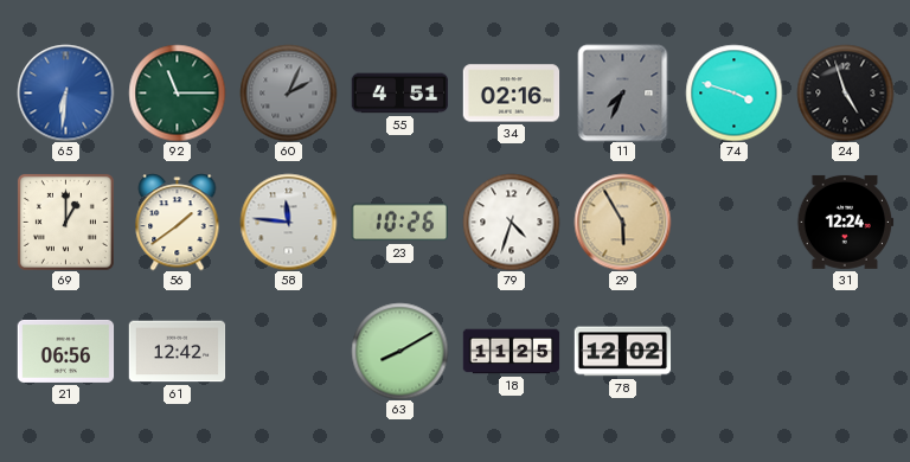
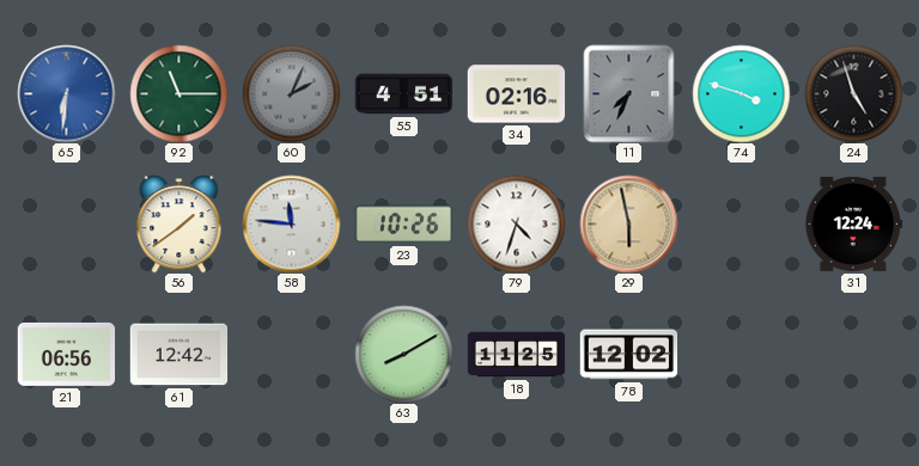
69: 1:00 -> none
29: 5:55 -> 5:58
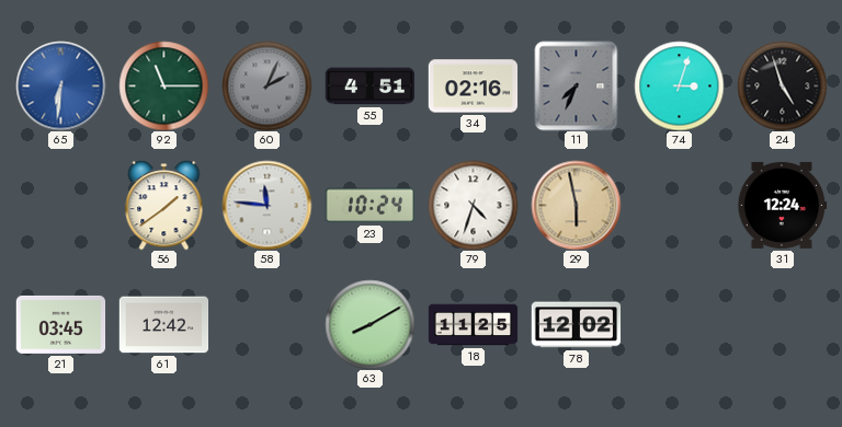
74: 3:48 -> 3:03
23: 10:26 -> 10:24
21: 06:56 -> 03:45
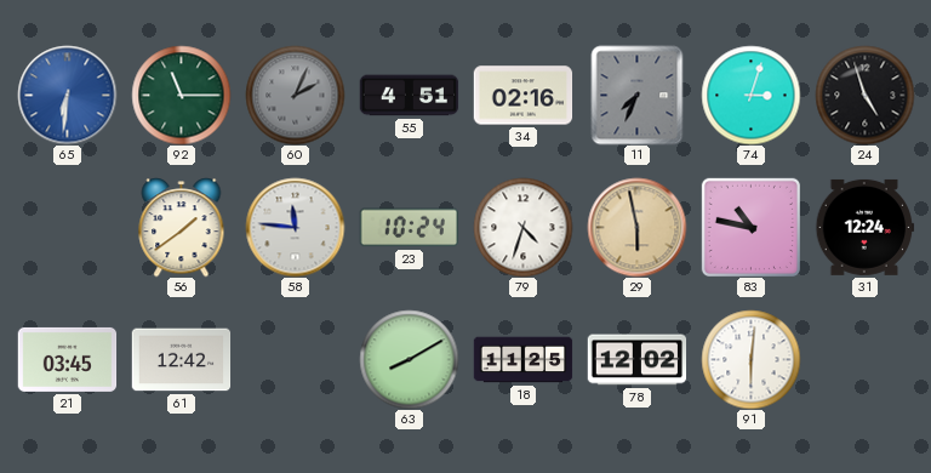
83: none -> 10:47
91: none -> 6:01
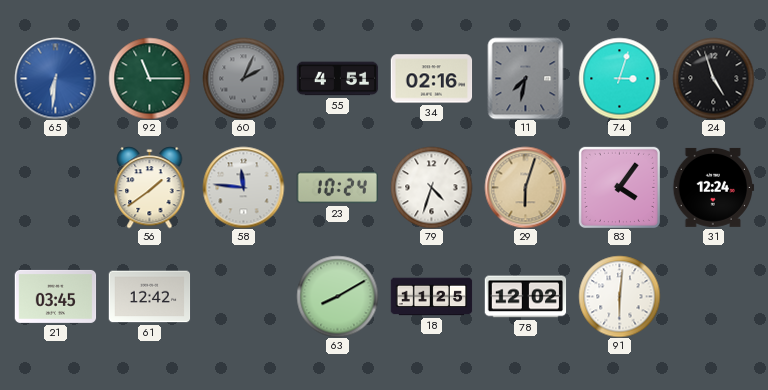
11: 7:34 -> 7:32
29: 5:58 -> 6:03
83: 10:47 -> 4:06
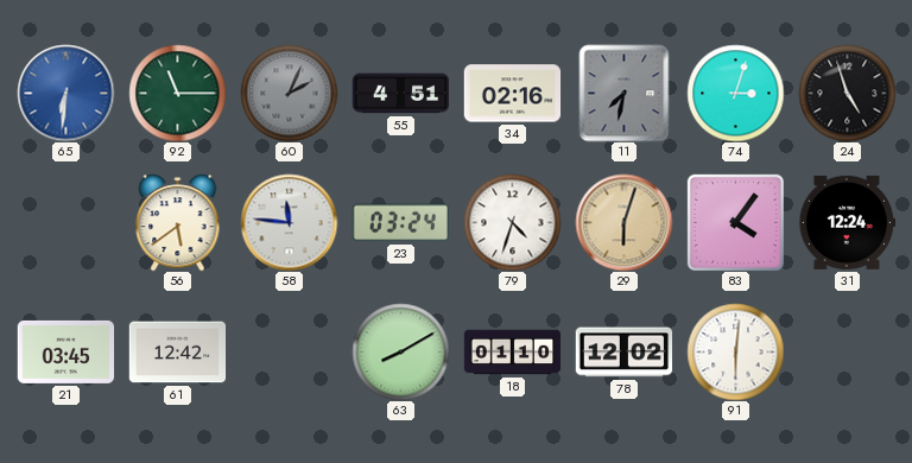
56: 1:39 -> 5:39
23: 10:24 -> 03:24
18: 11:25 -> 01:10
